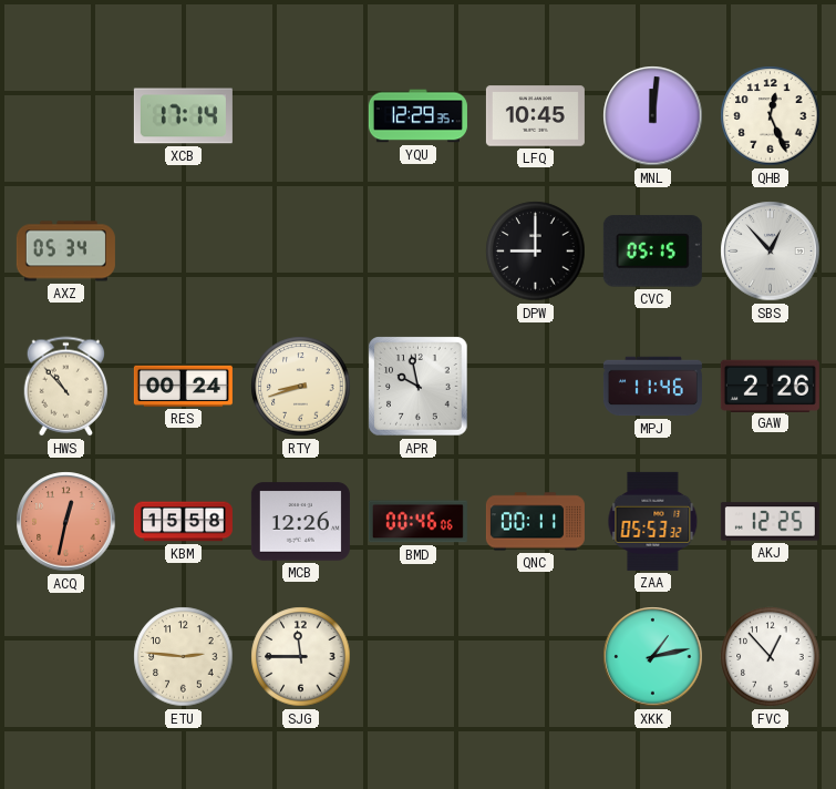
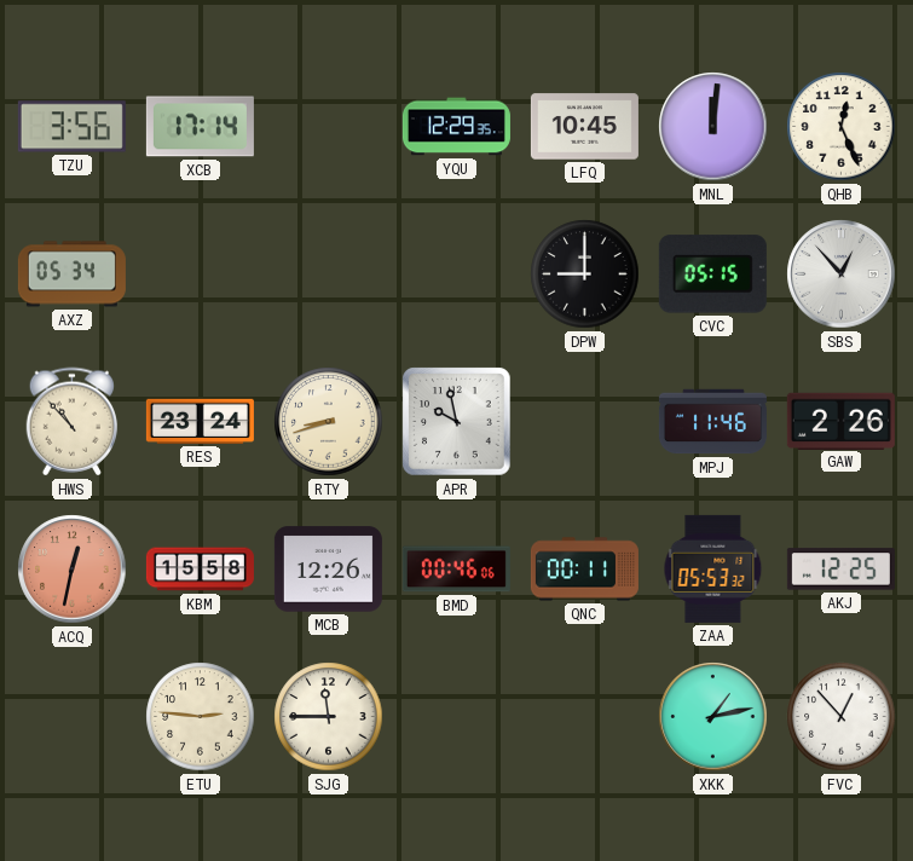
TZU: none -> 3:56
RES: 00:24 -> 23:24
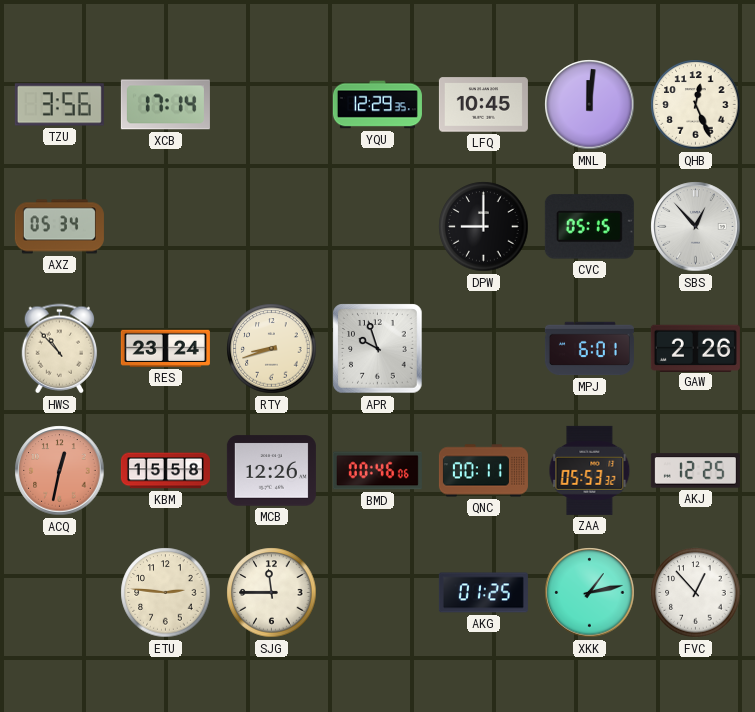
APR: 9:58 -> 9:57
MPJ: 11:46 -> 6:01
AKG: none -> 01:25
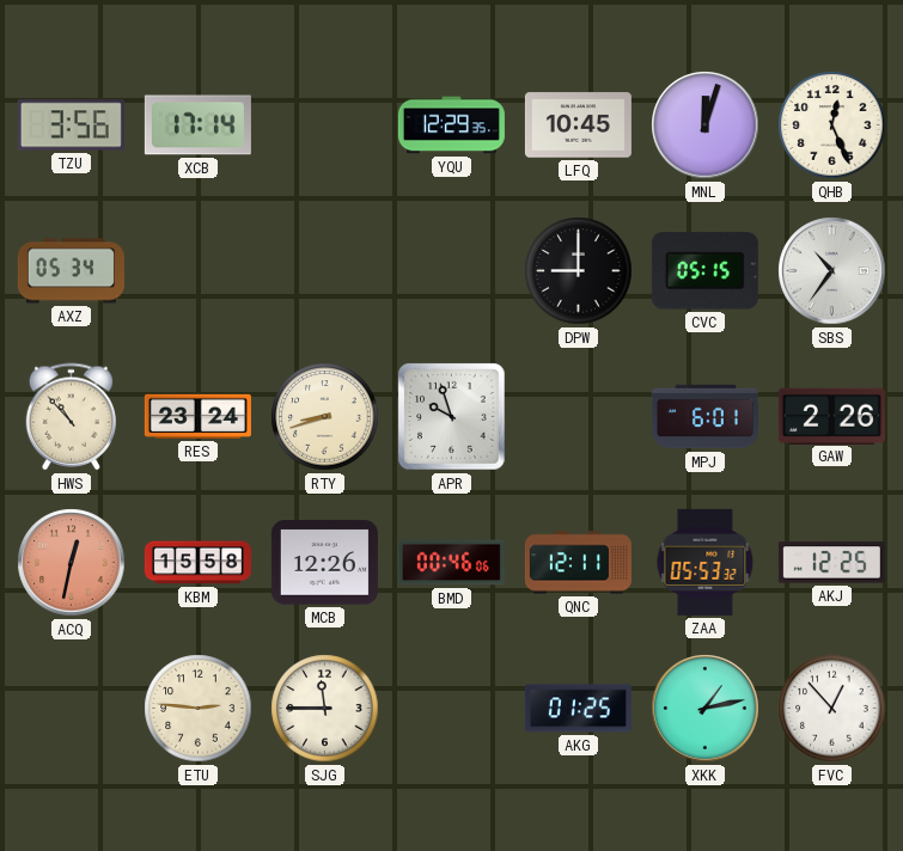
MNL: 12:01 -> 12:03
SBS: 12:53 -> 10:36
QNC: 00:11 -> 12:11
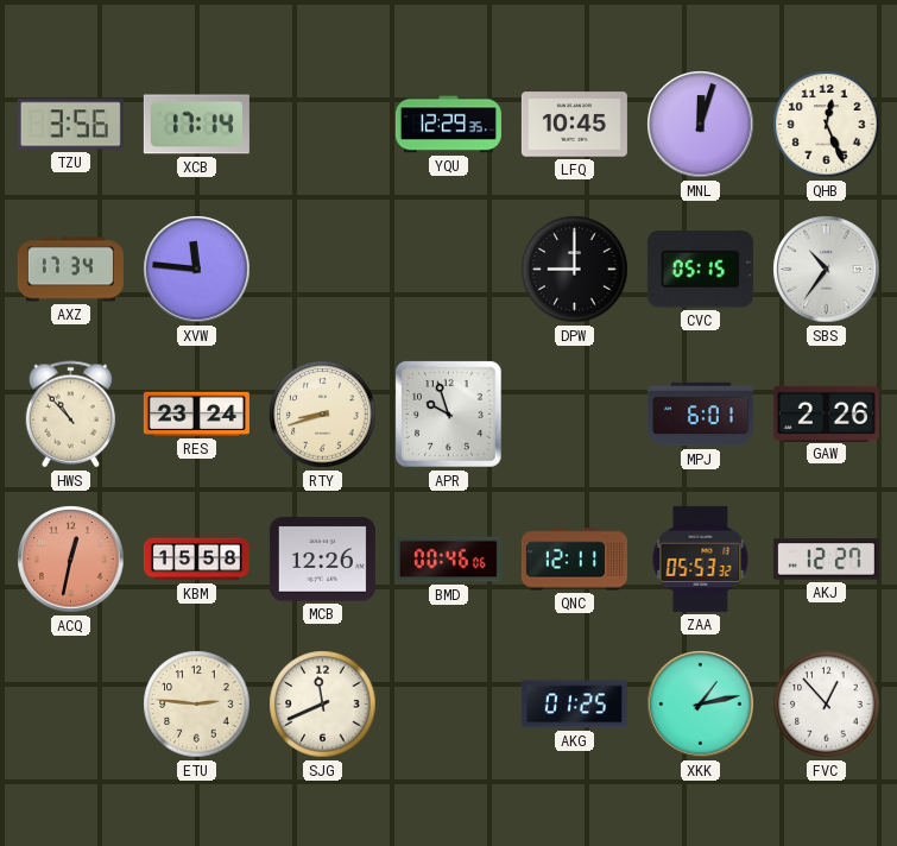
AXZ: 05:34 -> 17:34
XVW: none -> 11:46
AKJ: 12:25 -> 12:27
SJG: 11:45 -> 11:41
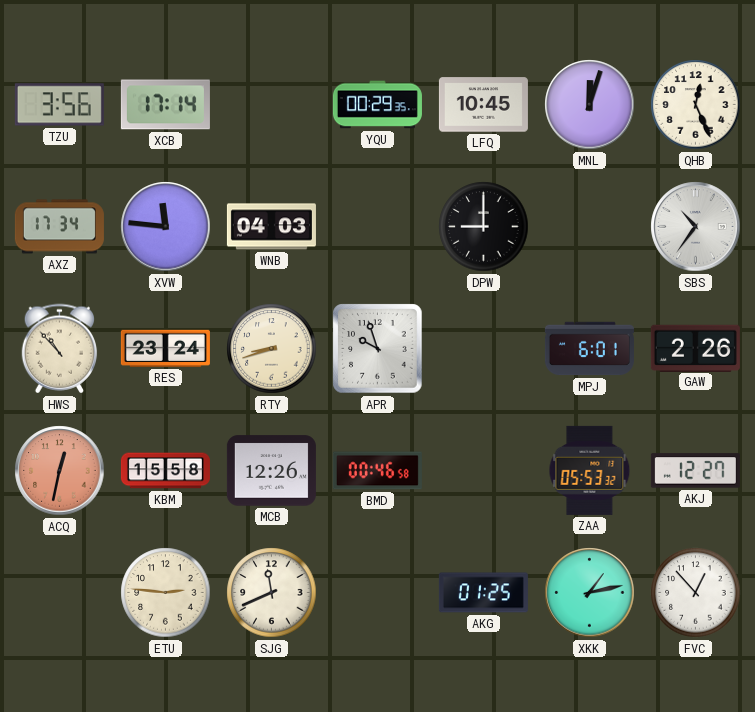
YQU: 12:29 -> 00:29
WNB: none -> 04:03
CVC: 05:15 -> none
BMD: 00:46:06 -> 00:46:58
QNC: 12:11 -> none
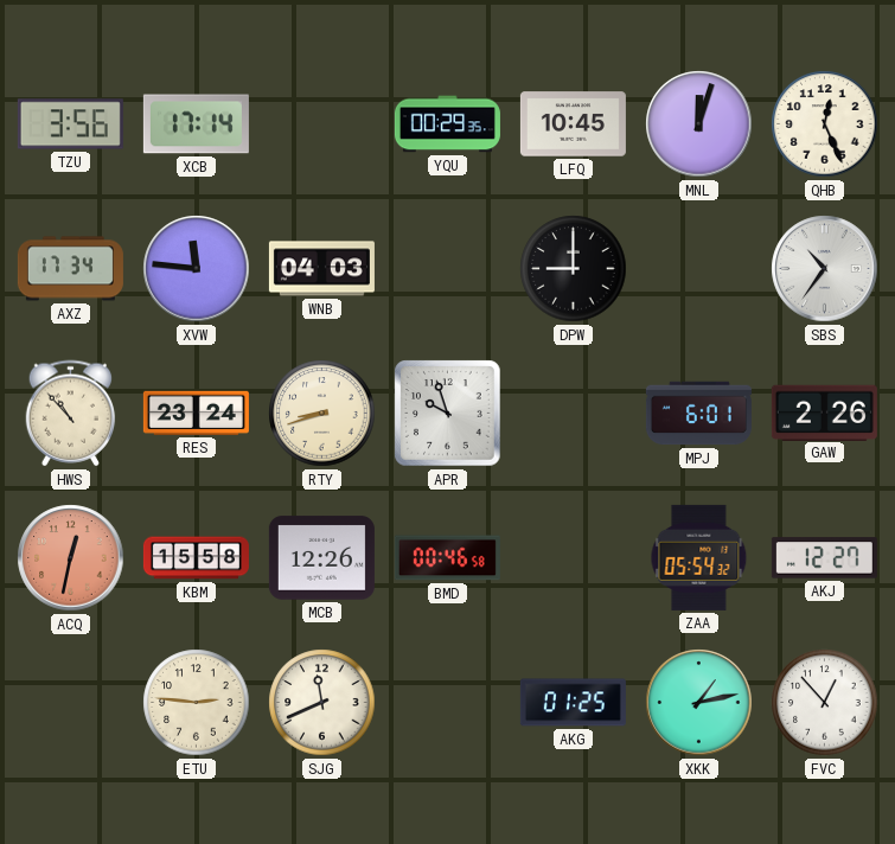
ZAA: 05:53 -> 05:54
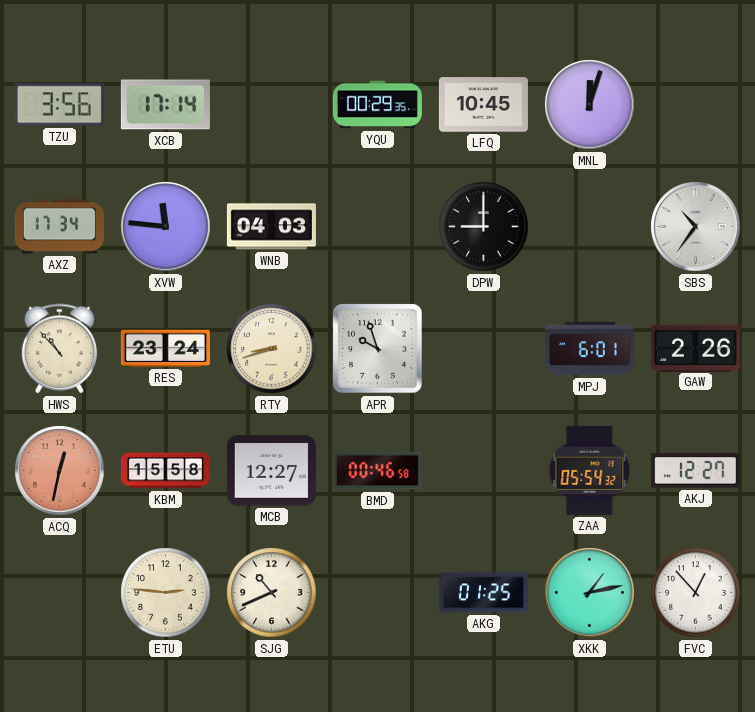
QHB: 12:26 -> none
MCB: 12:26 -> 12:27
SJG: 11:41 -> 10:41
